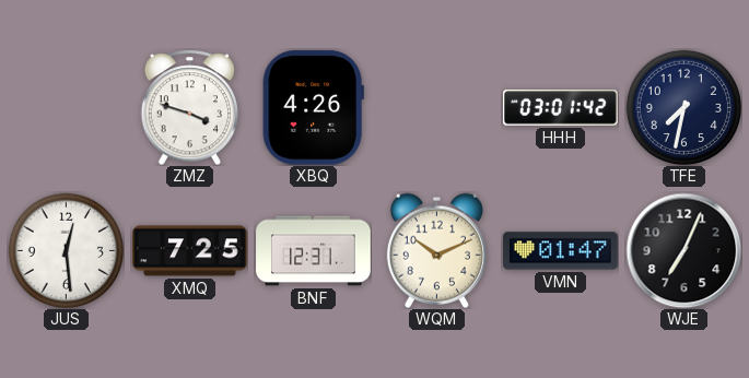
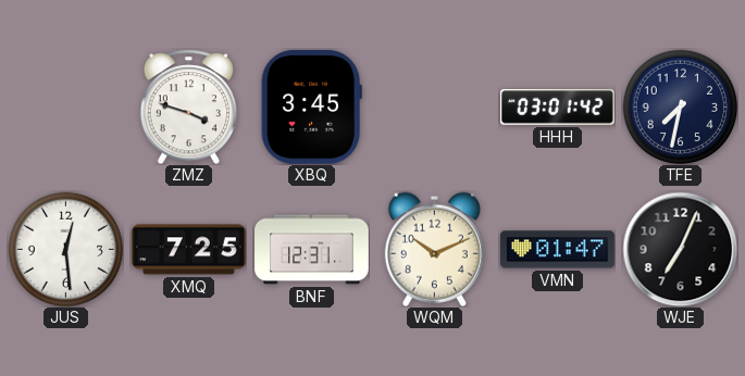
XBQ: 4:26 -> 3:45
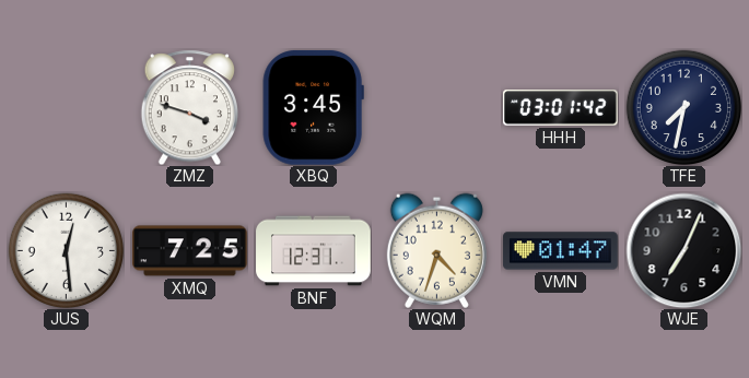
WQM: 10:11 -> 4:33
